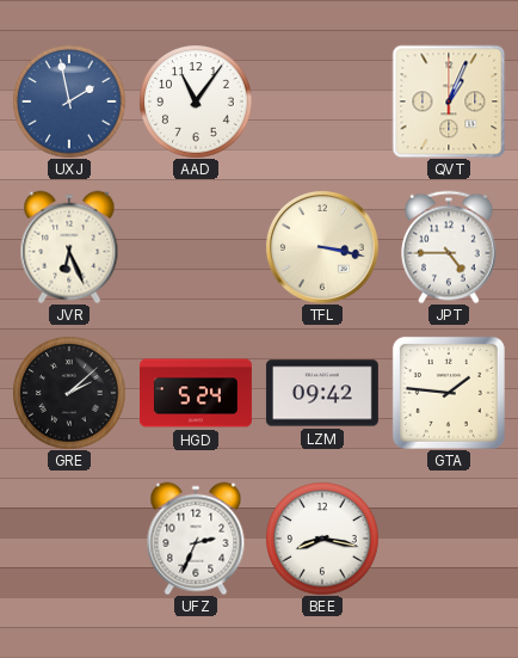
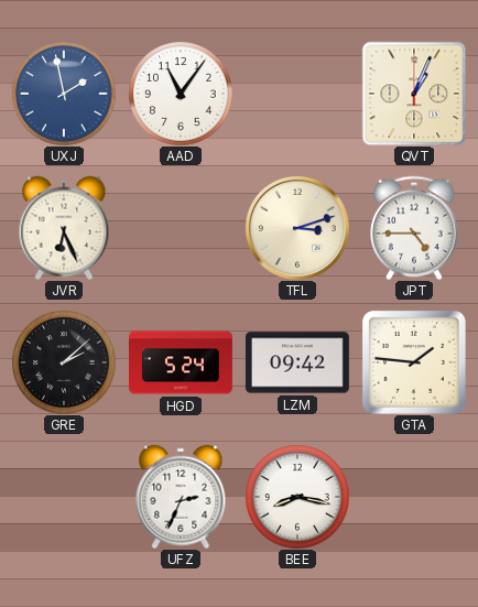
TFL: 3:17 -> 3:12
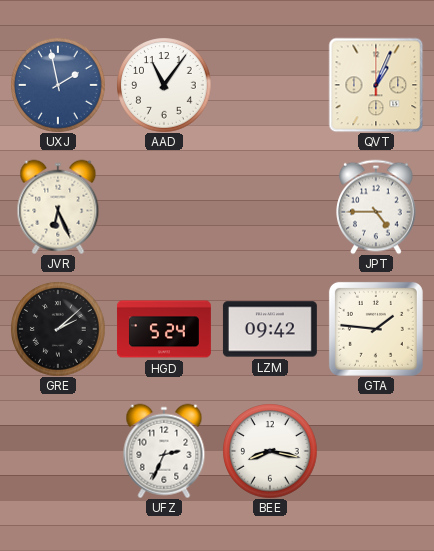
TFL: 3:12 -> none
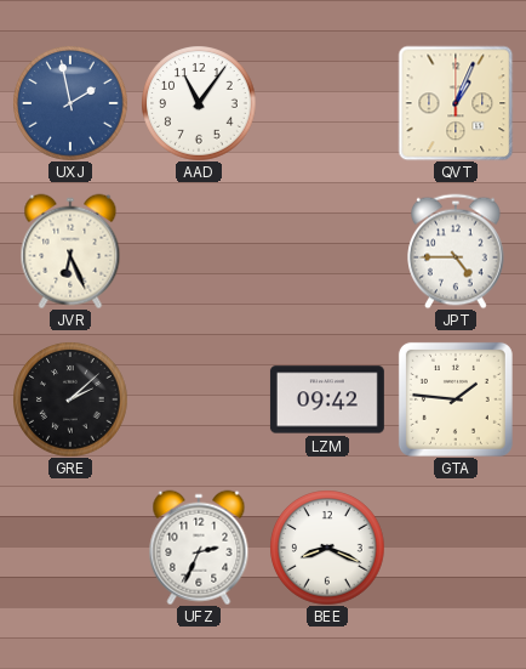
HGD: 5:24 -> none
BEE: 8:17 -> 8:19
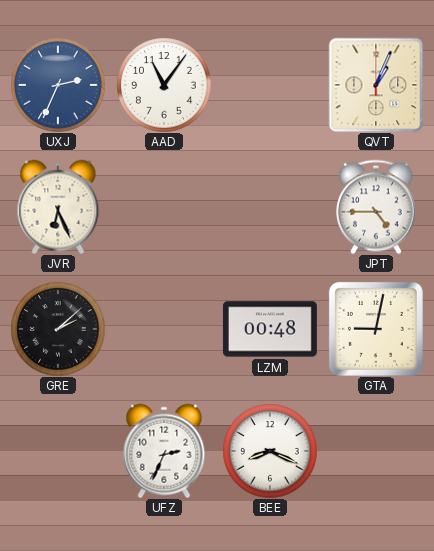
UXJ: 1:58 -> 2:34
LZM: 09:42 -> 00:48
GTA: 1:46 -> 9:02
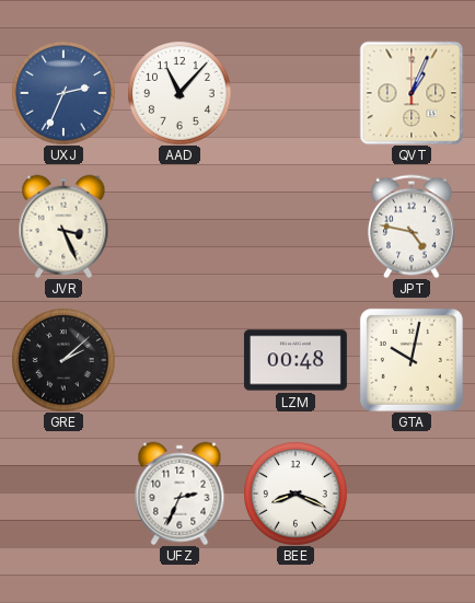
AAD: 11:06 -> 11:07
JVR: 6:26 -> 3:26
JPT: 4:45 -> 4:47
GTA: 9:02 -> 10:02
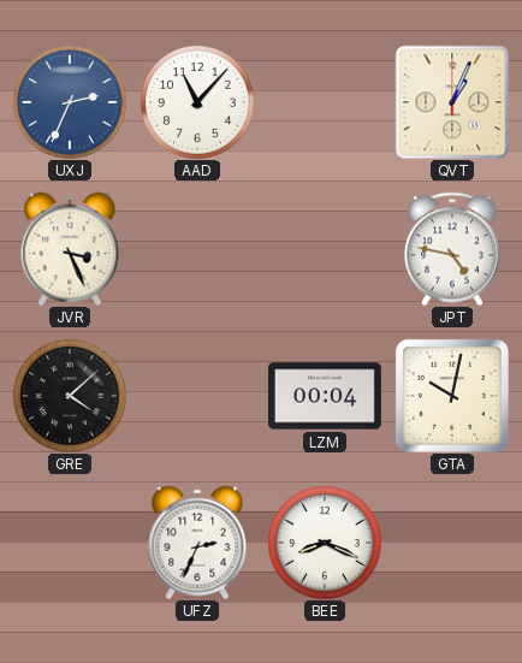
GRE: 2:08 -> 4:08
LZM: 00:48 -> 00:04
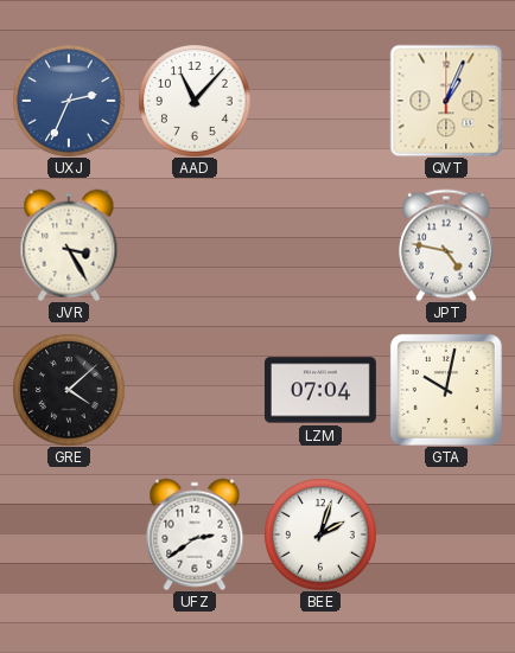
JVR: 3:26 -> 3:25
LZM: 00:04 -> 07:04
UFZ: 2:34 -> 2:39
BEE: 8:19 -> 2:03
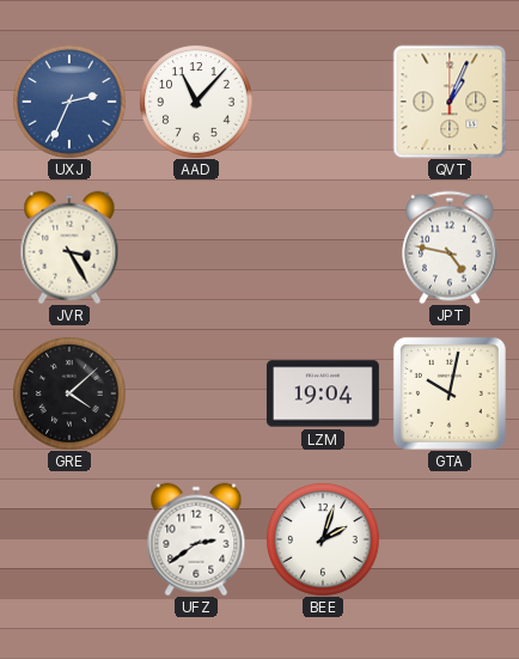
LZM: 07:04 -> 19:04
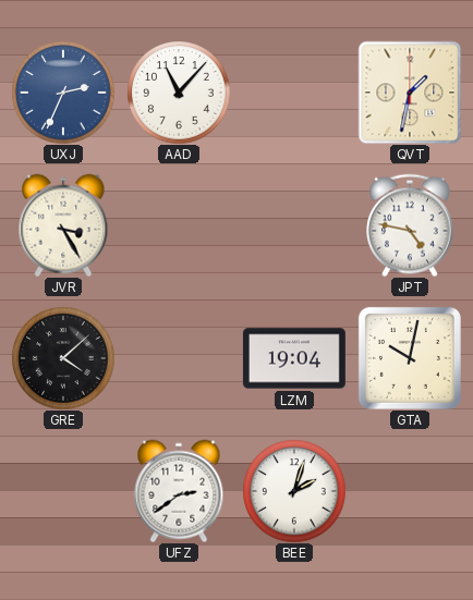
QVT: 1:04 -> 1:32
